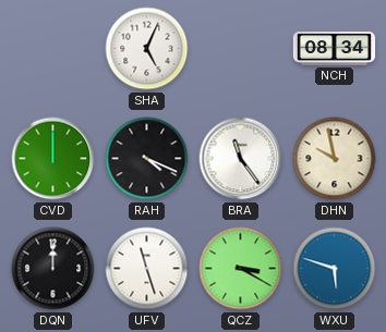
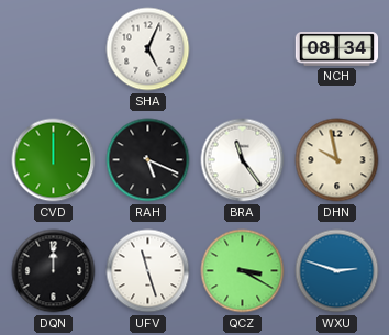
RAH: 4:19 -> 5:19
WXU: 5:48 -> 2:48
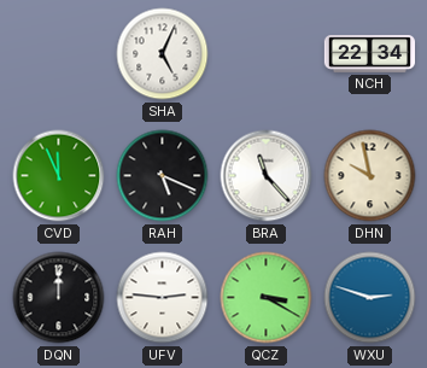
NCH: 08:34 -> 22:34
CVD: 12:00 -> 11:56
BRA: 11:24 -> 11:23
UFV: 11:27 -> 2:46
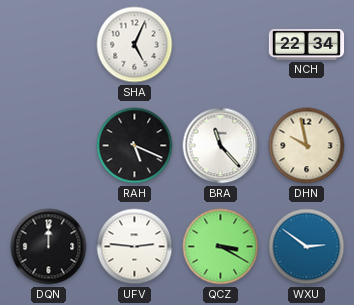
CVD: 11:56 -> none
WXU: 2:48 -> 2:51
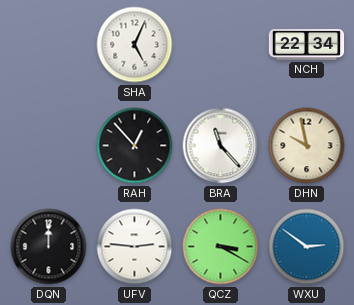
RAH: 5:19 -> 12:53
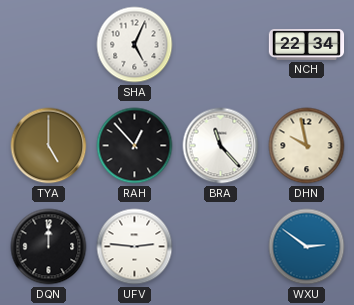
TYA: none -> 5:00
QCZ: 3:20 -> none
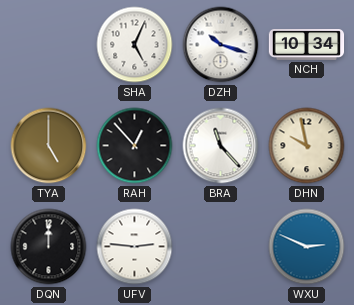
DZH: none -> 10:18
NCH: 22:34 -> 10:34
WXU: 2:51 -> 2:49
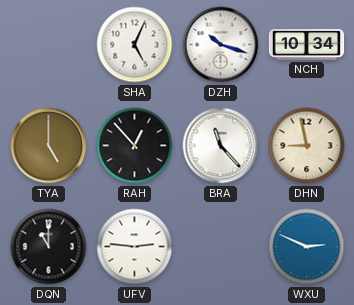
DHN: 9:58 -> 8:58
DQN: 12:00 -> 11:00
